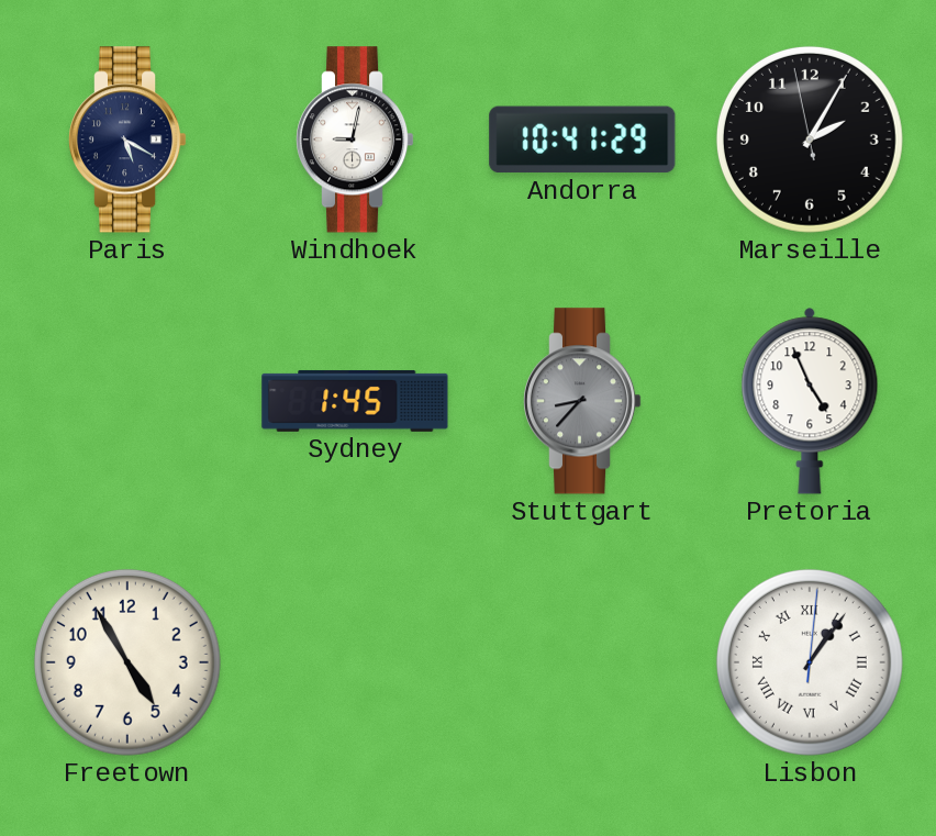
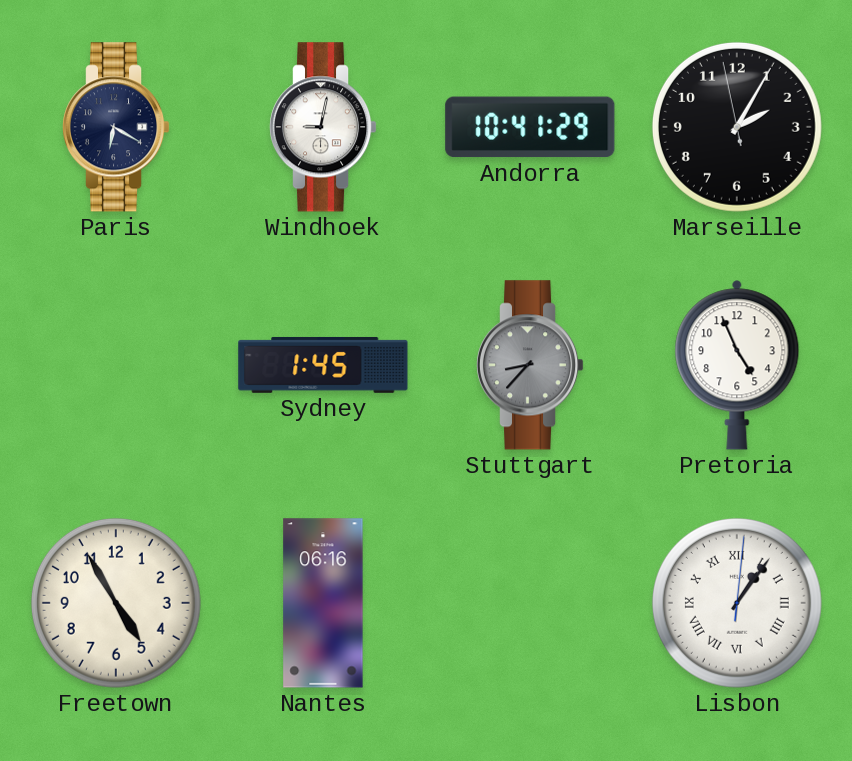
Paris: 5:20 -> 6:20
Nantes: none -> 06:16
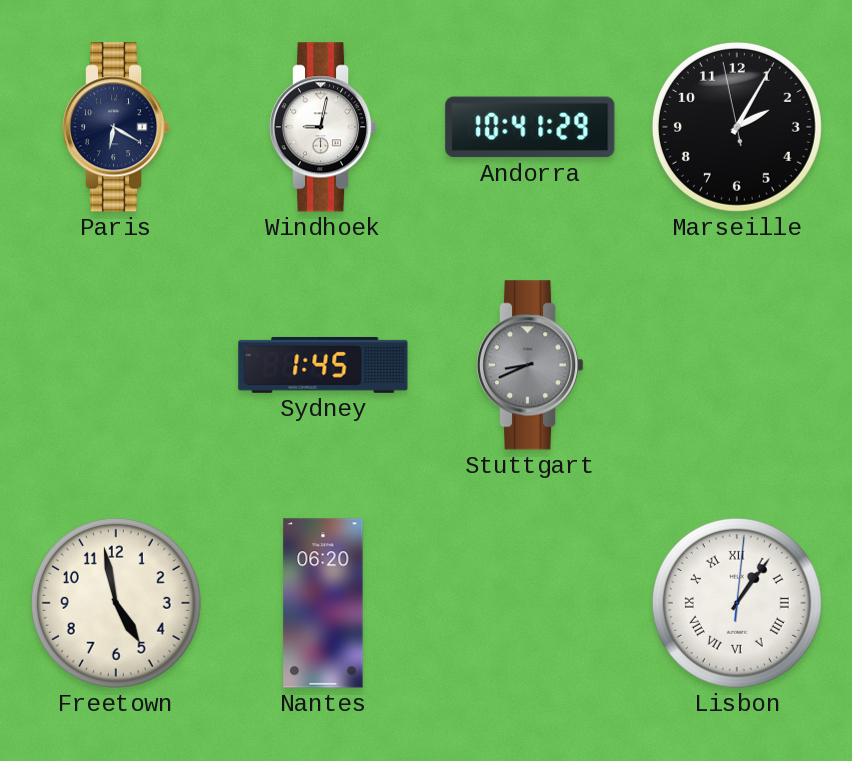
Stuttgart: 8:37 -> 8:41
Pretoria: 4:56 -> none
Freetown: 4:55 -> 4:58
Nantes: 06:16 -> 06:20
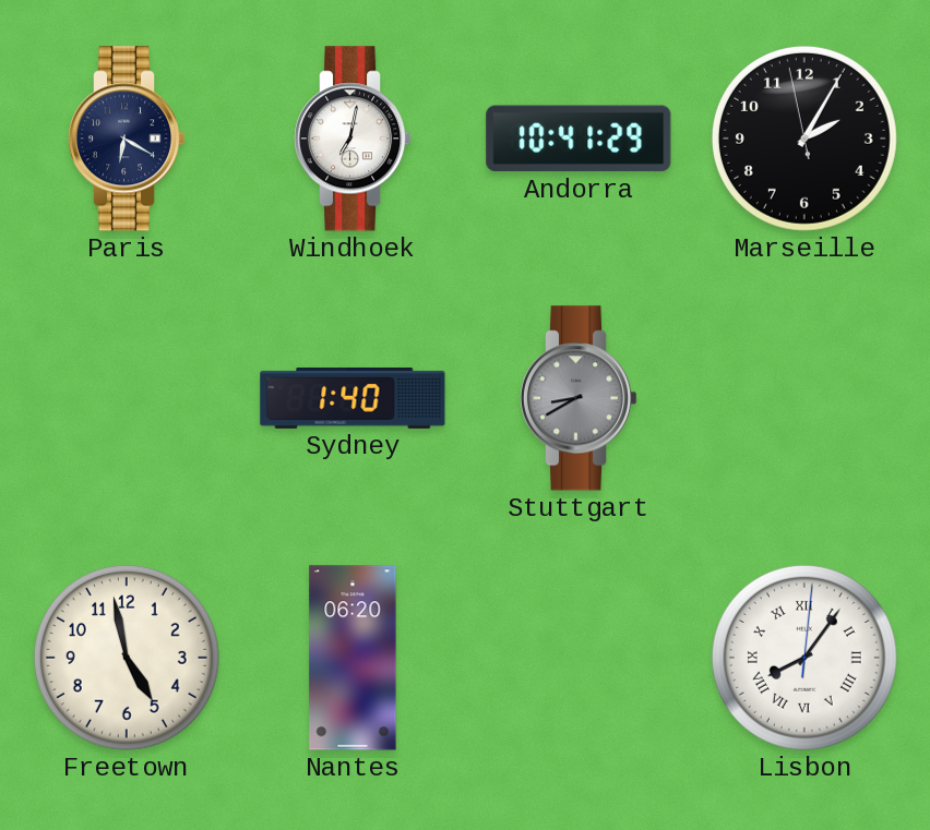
Windhoek: 9:02 -> 7:02
Sydney: 1:45 -> 1:40
Stuttgart: 8:41 -> 8:40
Lisbon: 1:06 -> 8:06
